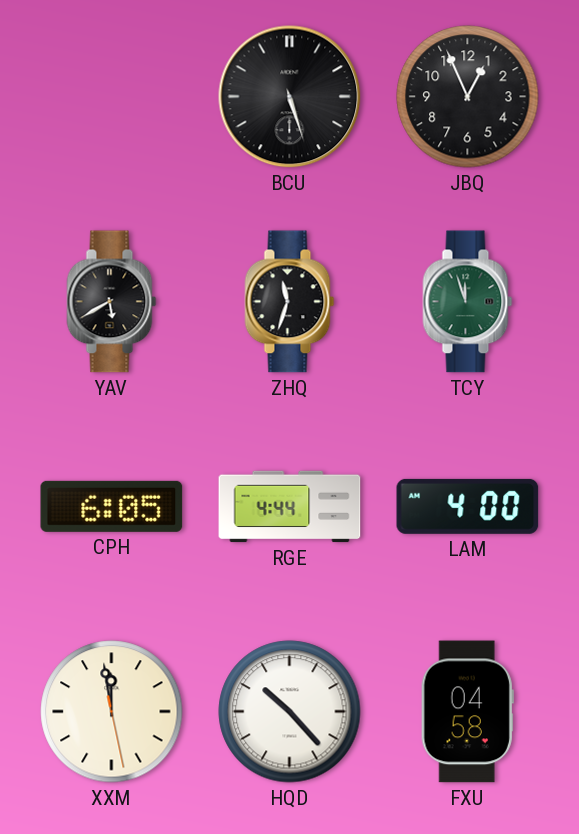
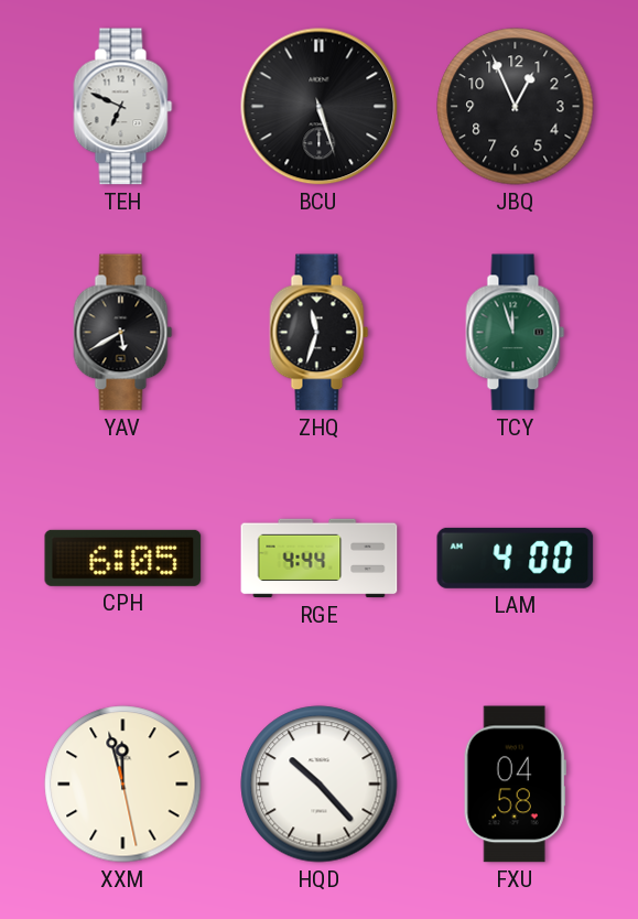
TEH: none -> 6:49
XXM: 11:58 -> 11:57
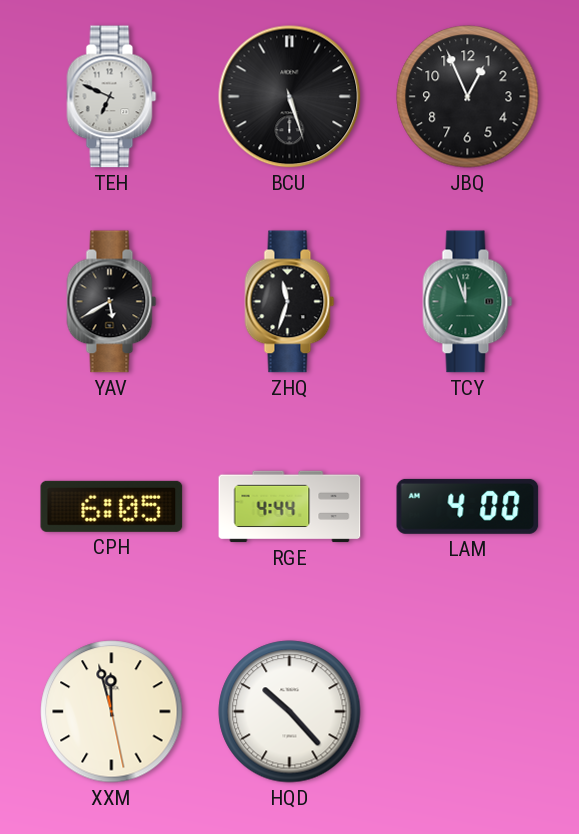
FXU: 04:58 -> none
